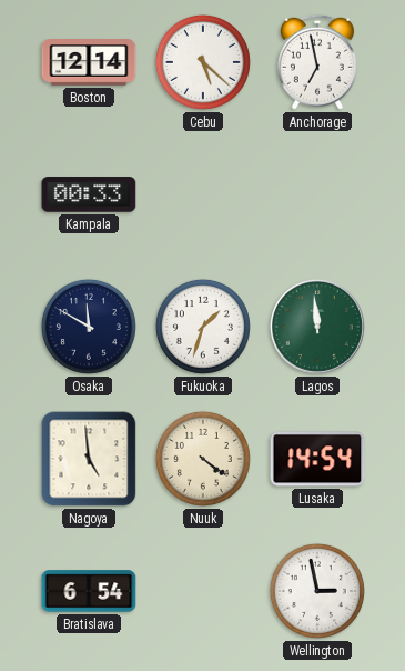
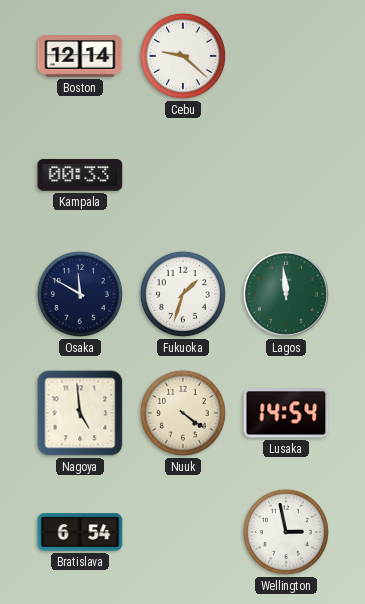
Cebu: 5:22 -> 9:22
Anchorage: 6:58 -> none
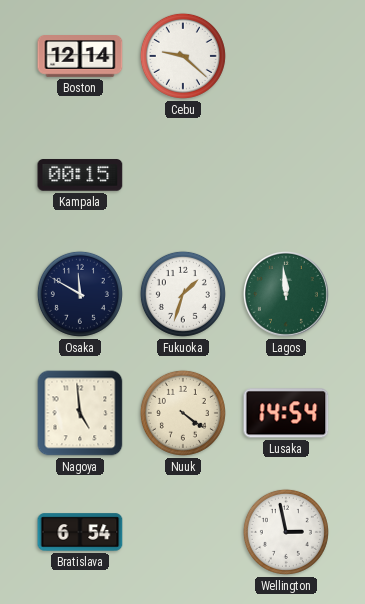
Kampala: 00:33 -> 00:15
